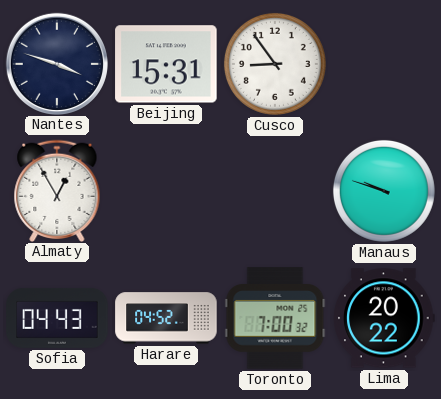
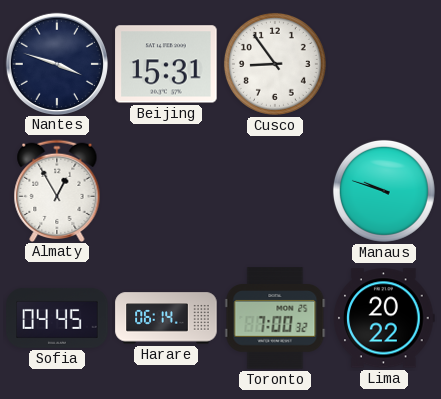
Sofia: 04:43 -> 04:45
Harare: 04:52 -> 06:14
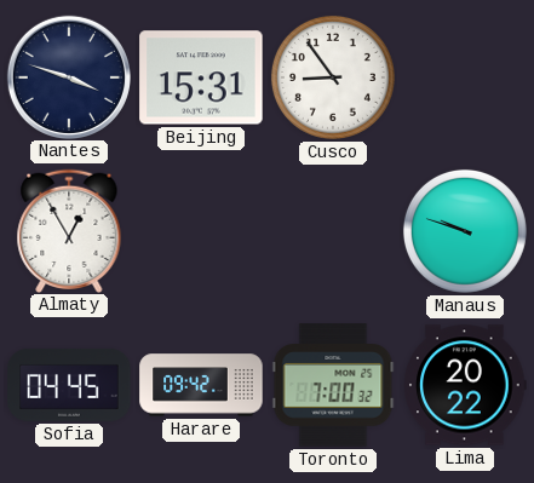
Harare: 06:14 -> 09:42
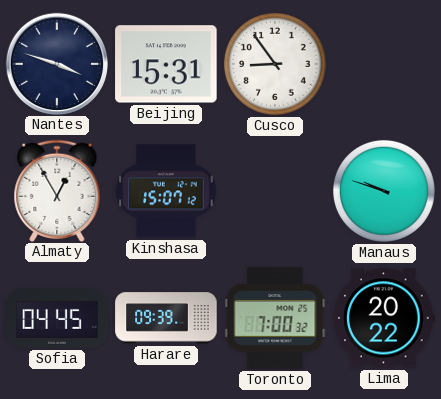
Kinshasa: none -> 15:07
Harare: 09:42 -> 09:39
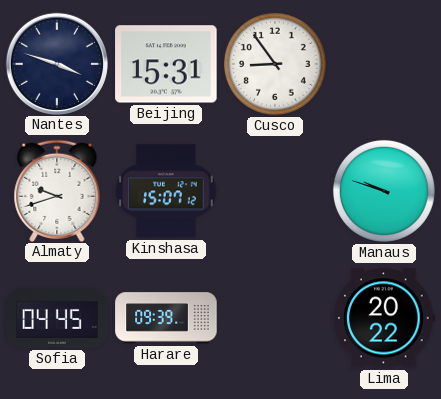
Almaty: 12:55 -> 9:42
Toronto: 7:00 -> none
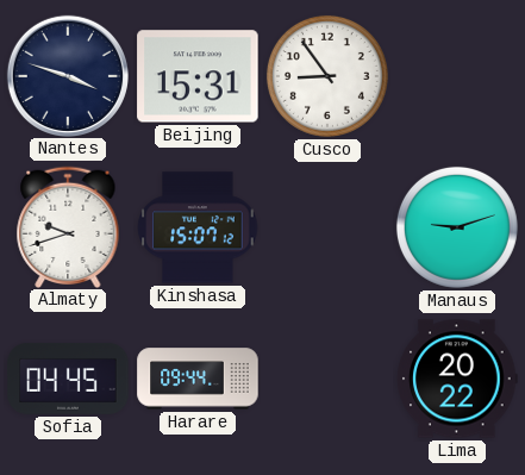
Manaus: 9:48 -> 9:12
Harare: 09:39 -> 09:44
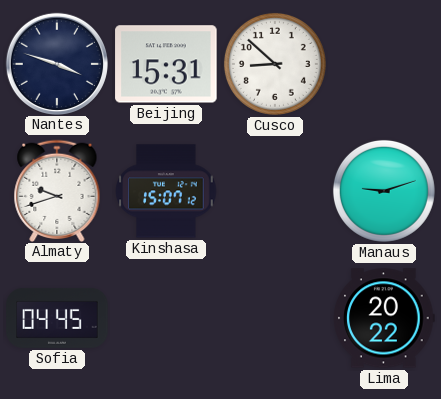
Cusco: 8:54 -> 8:52
Harare: 09:44 -> none
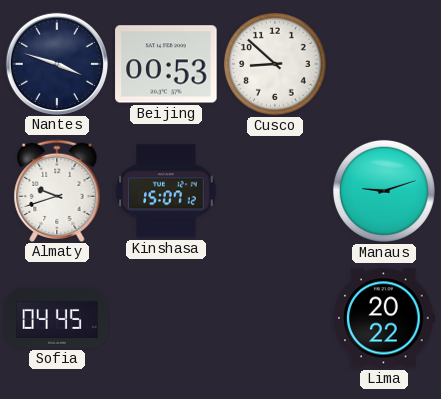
Beijing: 15:31 -> 00:53
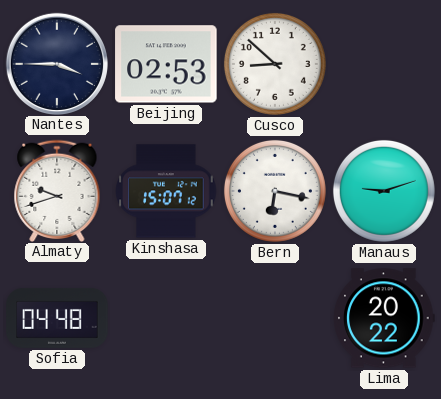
Nantes: 3:48 -> 3:45
Beijing: 00:53 -> 02:53
Bern: none -> 6:17
Sofia: 04:45 -> 04:48
